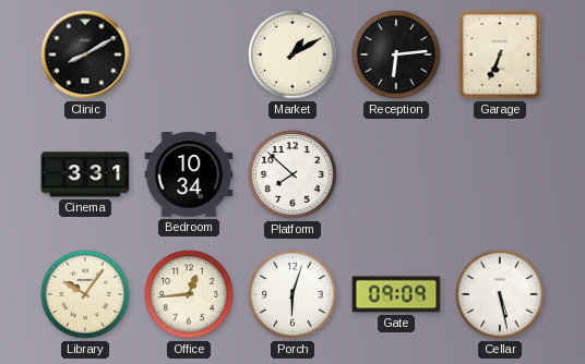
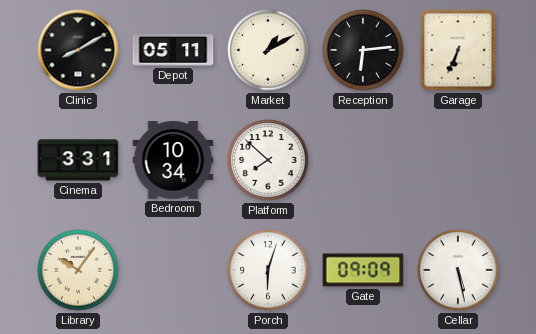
Depot: none -> 05:11
Office: 12:44 -> none
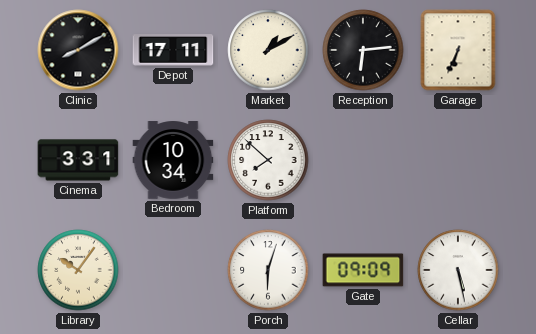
Depot: 05:11 -> 17:11
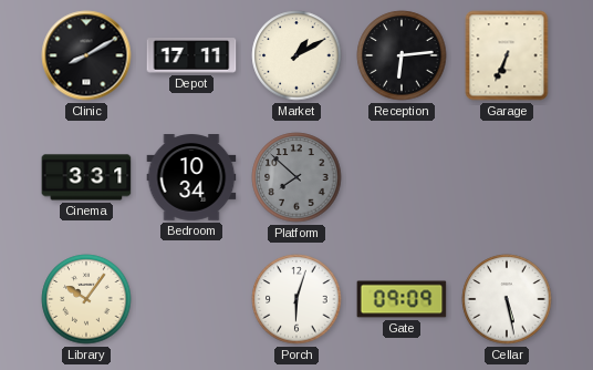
Platform dial: white -> grey
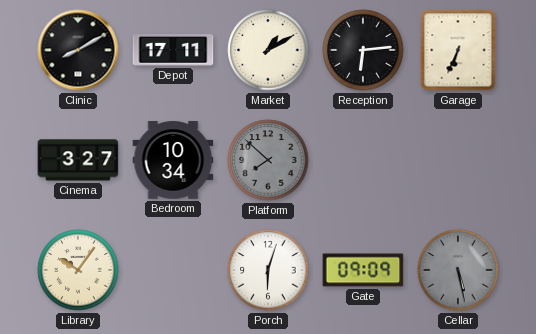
Cinema: 3:31 -> 3:27
Cellar dial: white -> grey
